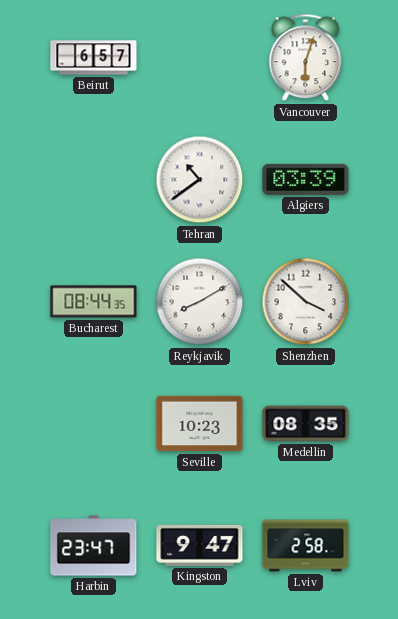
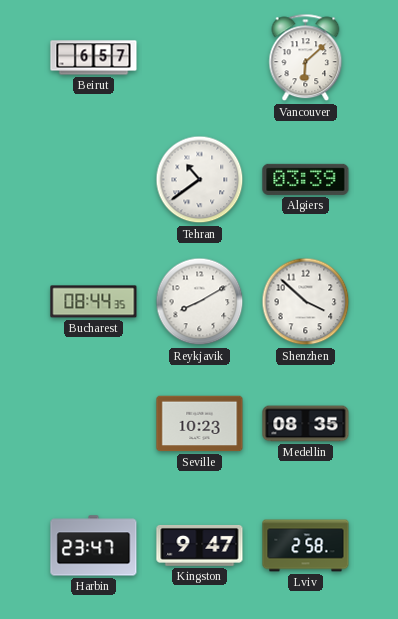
Vancouver: 6:03 -> 6:08
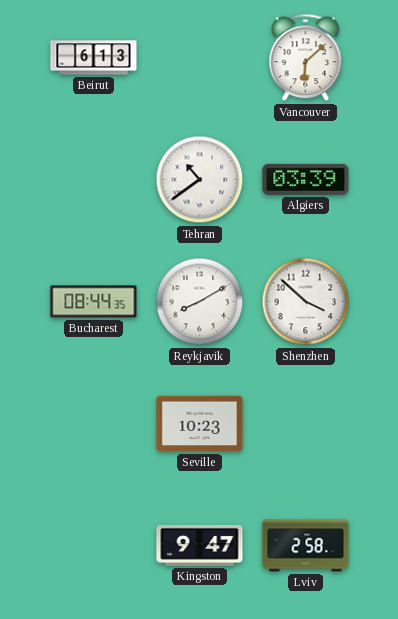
Beirut: 6:57 -> 6:13
Medellin: 08:35 -> none
Harbin: 23:47 -> none
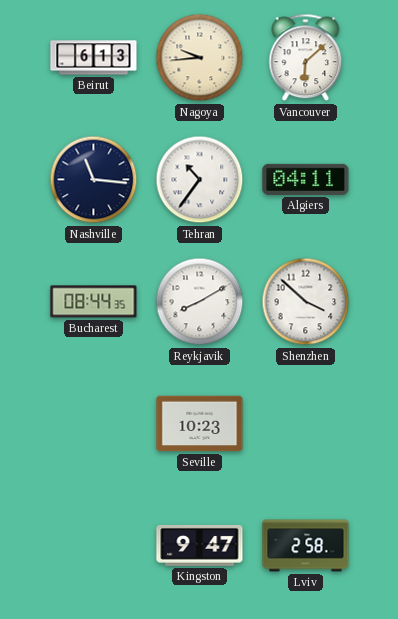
Nagoya: none -> 9:44
Nashville: none -> 11:16
Tehran: 10:39 -> 10:36
Algiers: 03:39 -> 04:11
